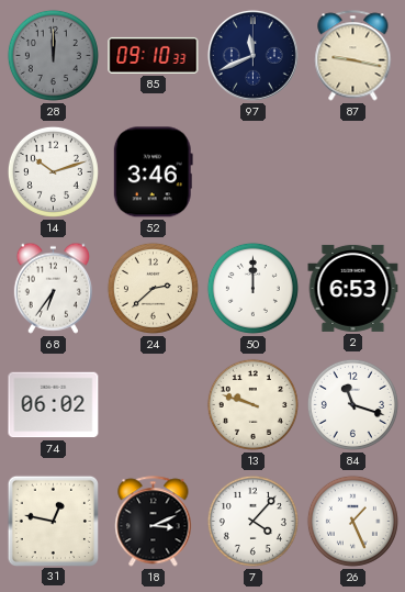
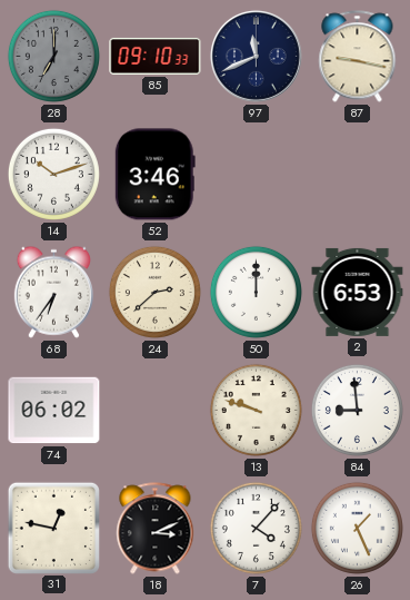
28: 12:00 -> 7:00
84: 11:18 -> 8:59
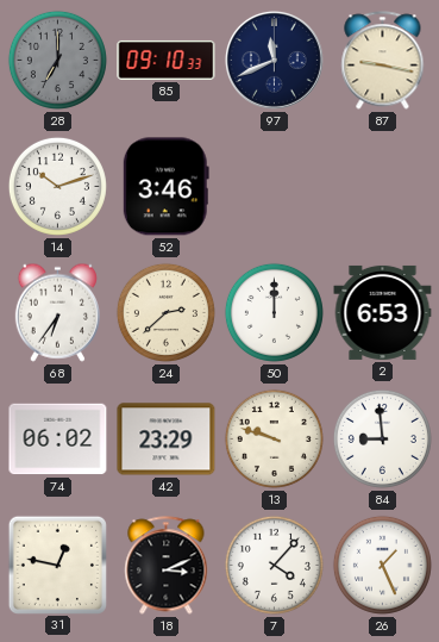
42: none -> 23:29
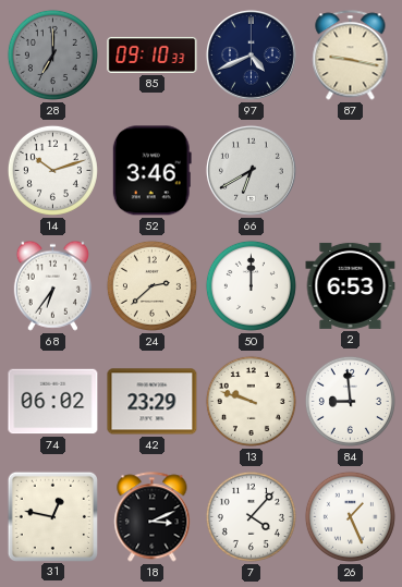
97: 11:41 -> 4:41
66: none -> 6:40
